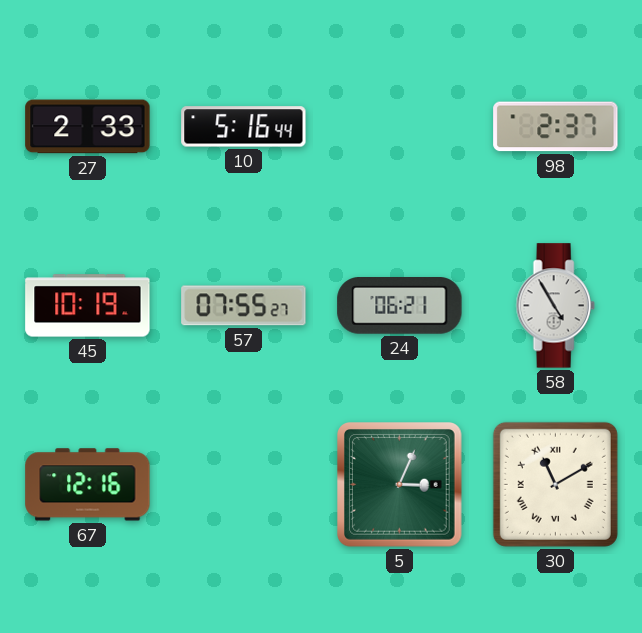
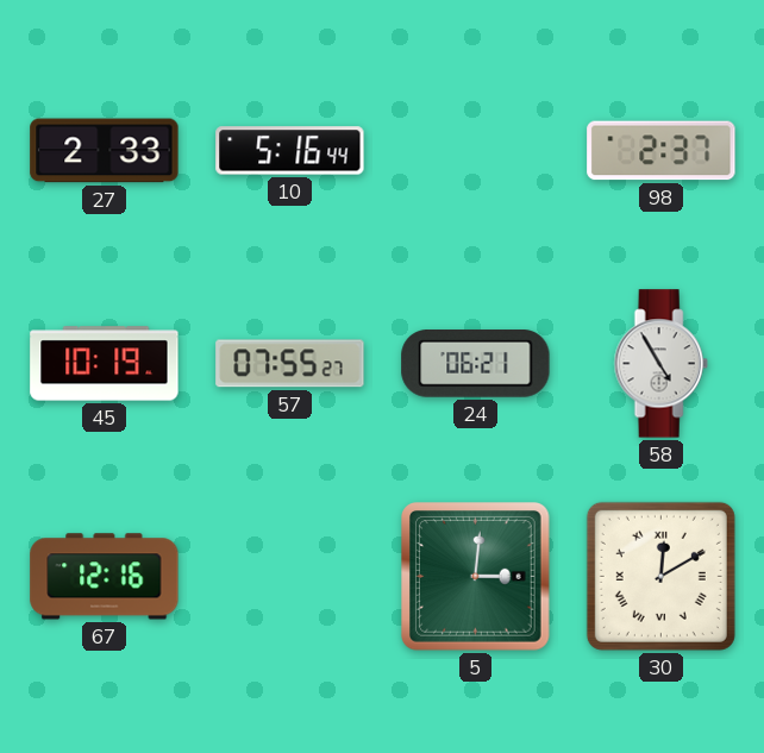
5: 3:04 -> 3:01
30: 11:10 -> 12:10
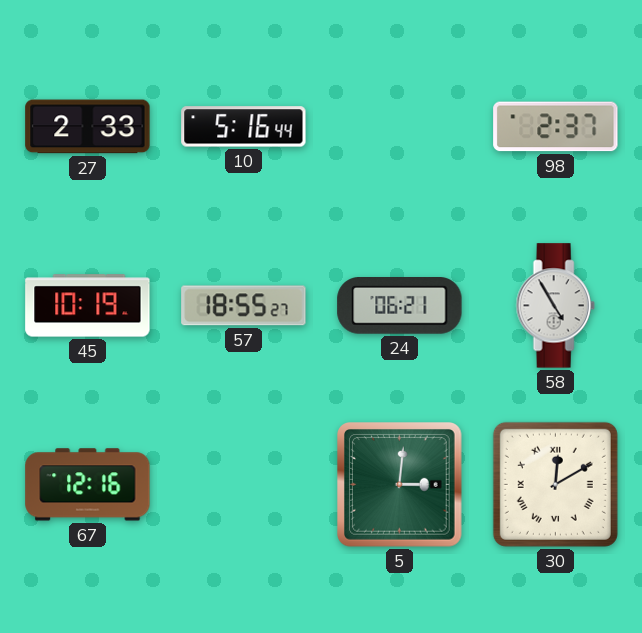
57: 07:55 -> 18:55
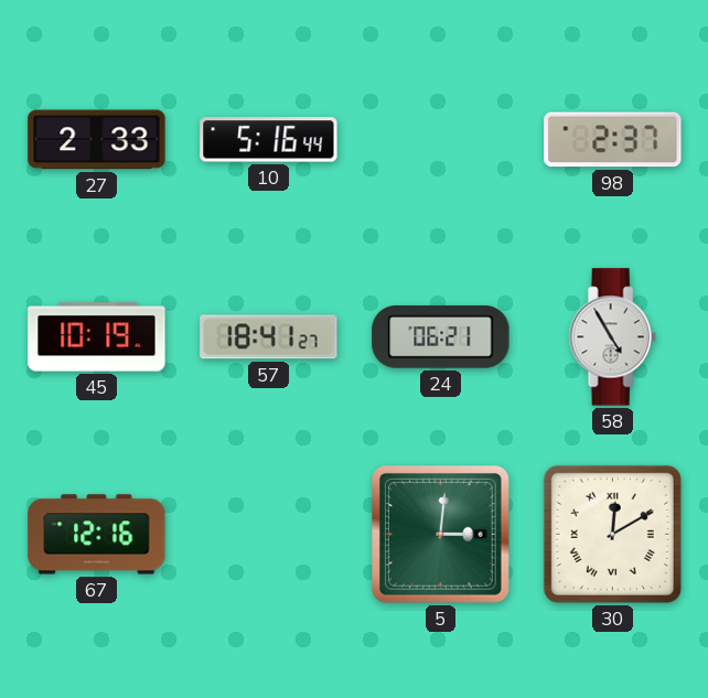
57: 18:55 -> 18:41
